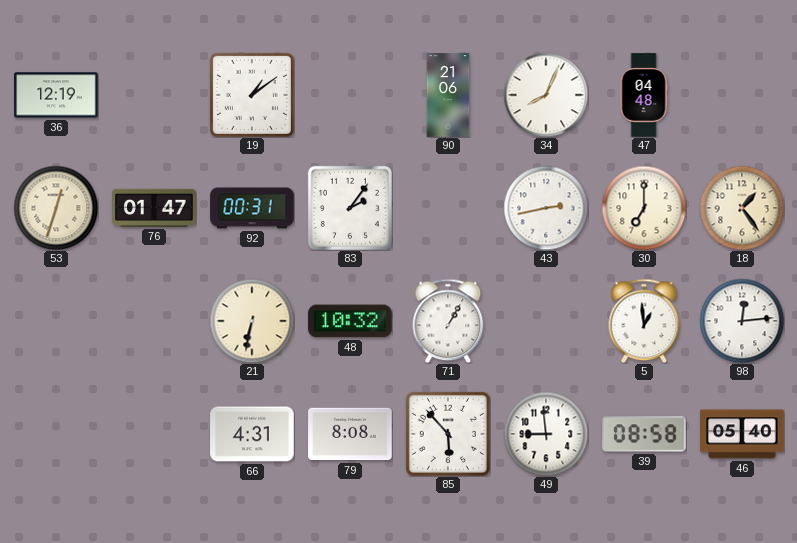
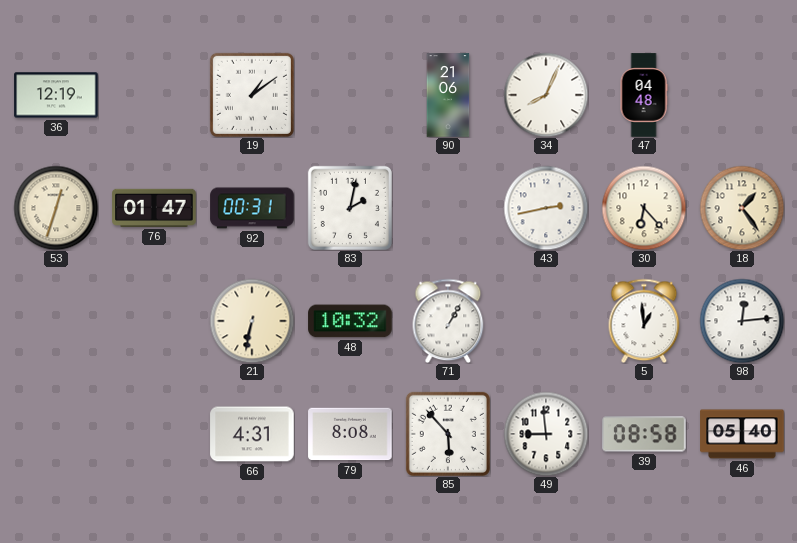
83: 2:06 -> 2:02
30: 7:00 -> 6:23
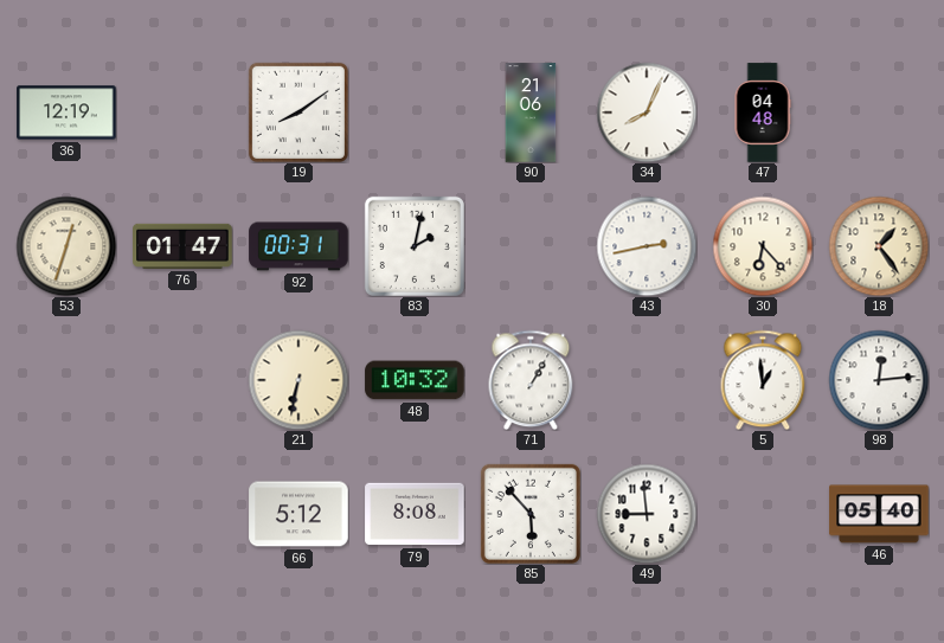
19: 1:09 -> 8:09
66: 4:31 -> 5:12
39: 08:58 -> none
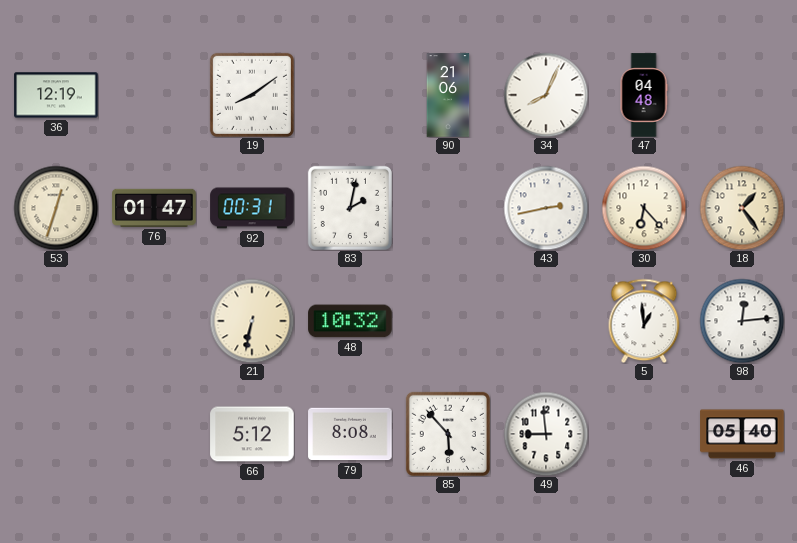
71: 1:05 -> none
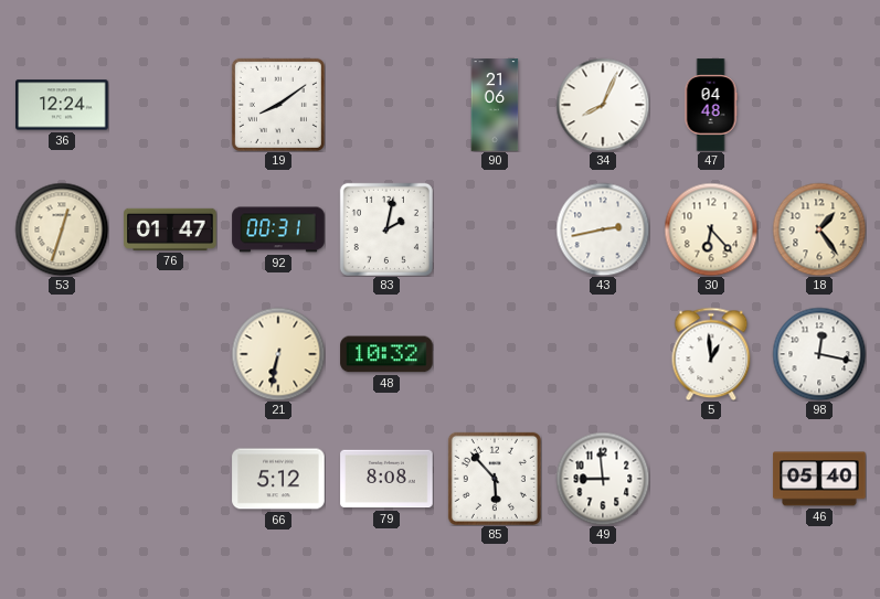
36: 12:19 -> 12:24
98: 12:14 -> 12:17
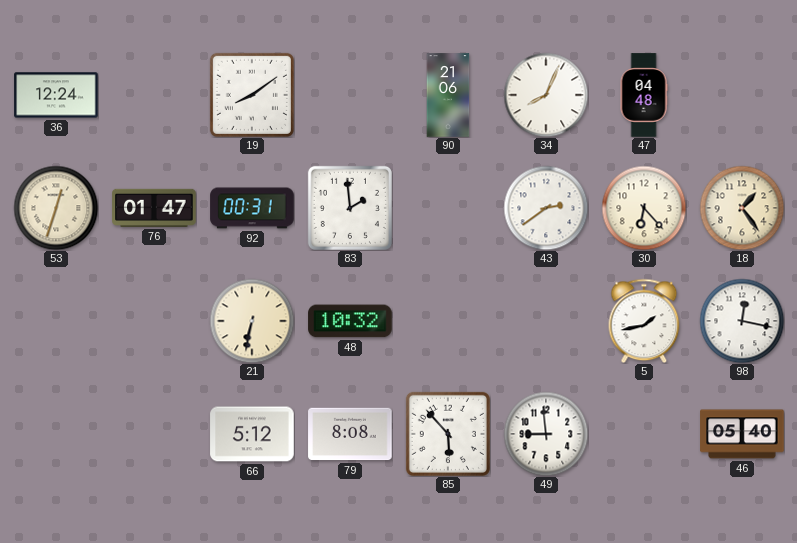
83: 2:02 -> 1:59
43: 2:43 -> 2:39
5: 12:59 -> 1:43
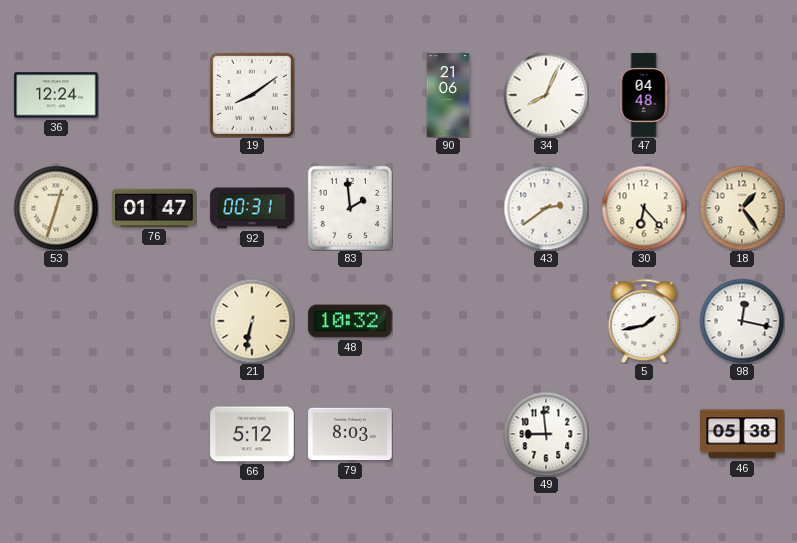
79: 8:08 -> 8:03
85: 5:53 -> none
46: 05:40 -> 05:38
